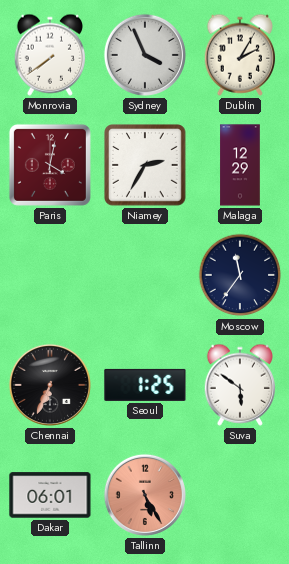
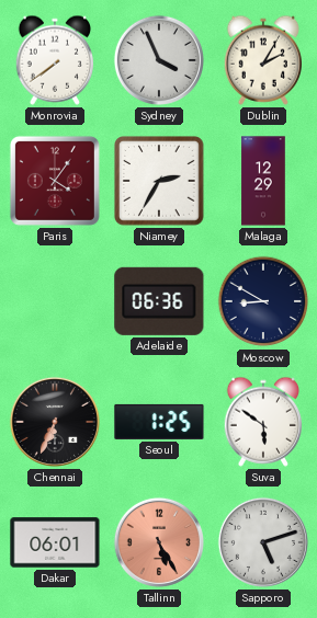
Paris: 4:02 -> 4:06
Adelaide: none -> 06:36
Moscow: 11:36 -> 8:50
Sapporo: none -> 5:12
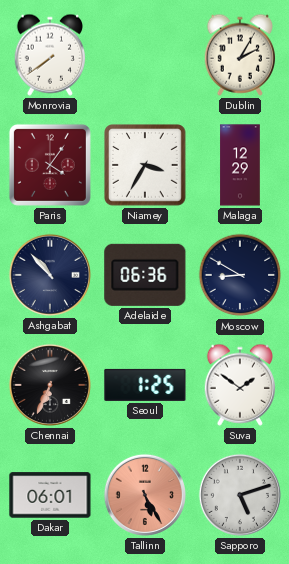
Sydney: 3:56 -> none
Niamey: 2:35 -> 3:35
Ashgabat: none -> 10:53
Suva: 5:51 -> 1:51
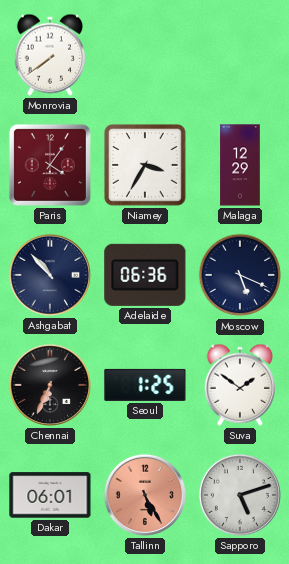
Dublin: 2:05 -> none
Moscow: 8:50 -> 5:19
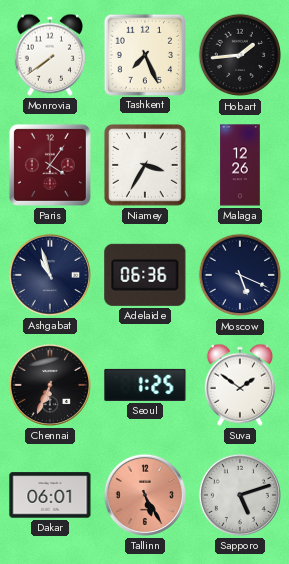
Tashkent: none -> 7:26
Hobart: none -> 1:44
Malaga: 12:29 -> 12:26
Ashgabat: 10:53 -> 10:57
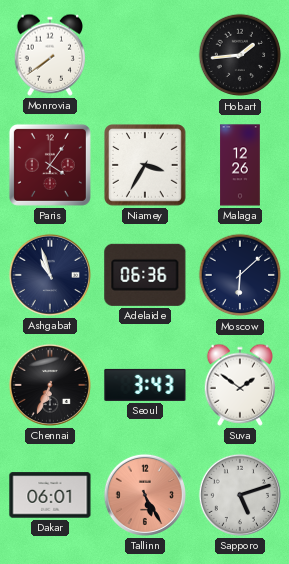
Tashkent: 7:26 -> none
Moscow: 5:19 -> 6:08
Seoul: 1:25 -> 3:43
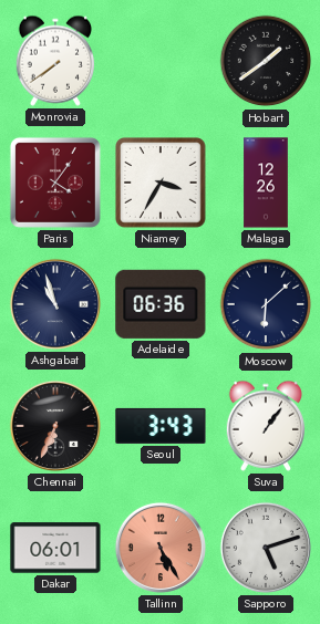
Hobart: 1:44 -> 1:39
Suva: 1:51 -> 1:06
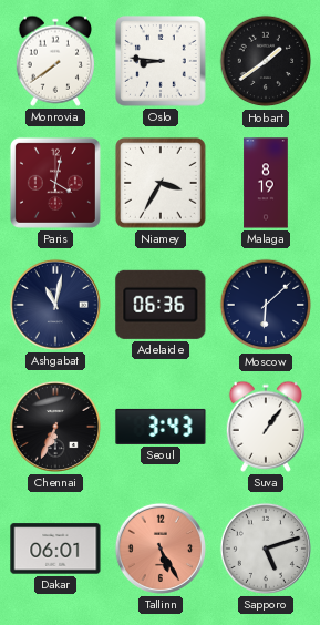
Oslo: none -> 8:46
Paris: 4:06 -> 4:02
Malaga: 12:26 -> 8:19
Ashgabat: 10:57 -> 11:02
